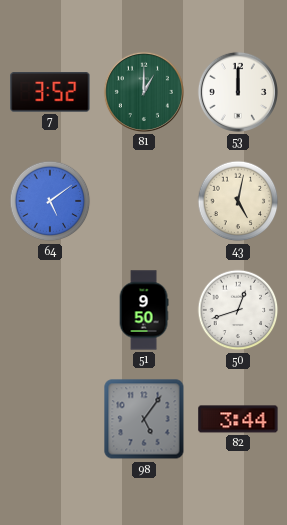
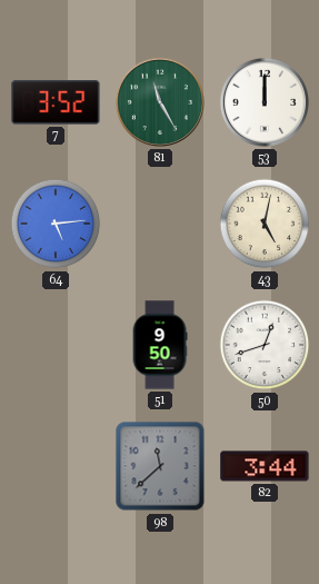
81: 1:00 -> 11:25
64: 5:09 -> 5:14
98: 5:06 -> 11:38
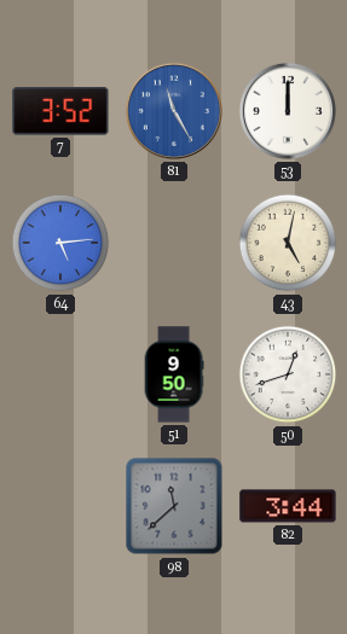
81 dial: green -> blue
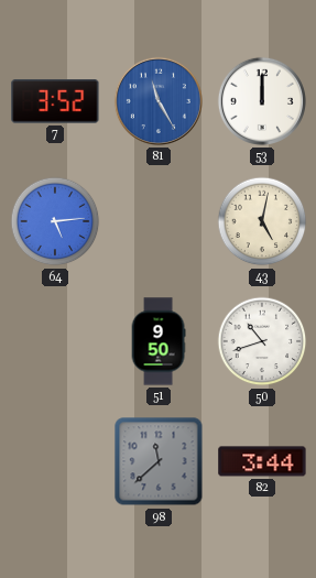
50: 12:42 -> 10:42
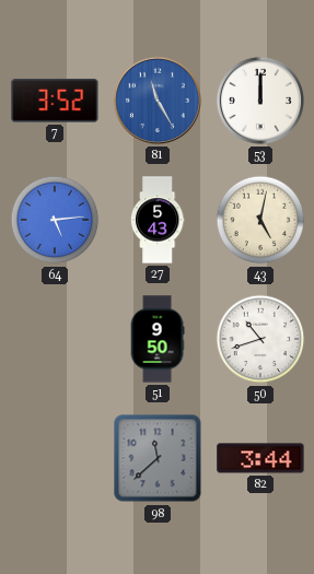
27: none -> 5:43
